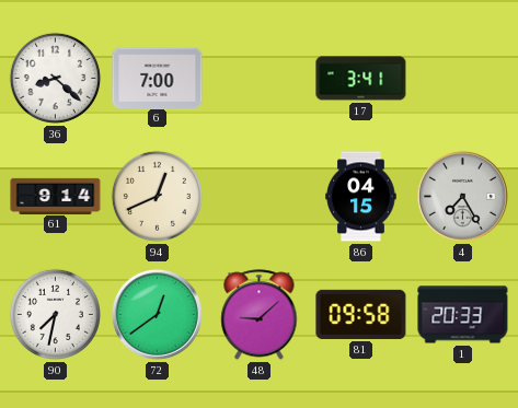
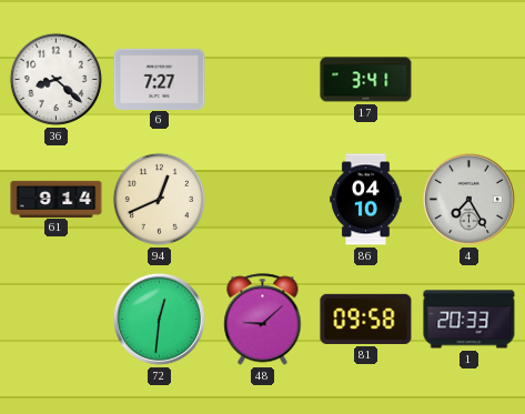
6: 7:00 -> 7:27
86: 04:15 -> 04:10
90: 7:32 -> none
72: 12:39 -> 12:31
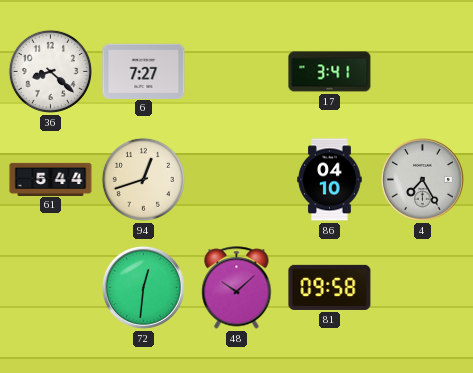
61: 9:14 -> 5:44
94: 12:41 -> 12:42
48: 9:08 -> 10:08
1: 20:33 -> none
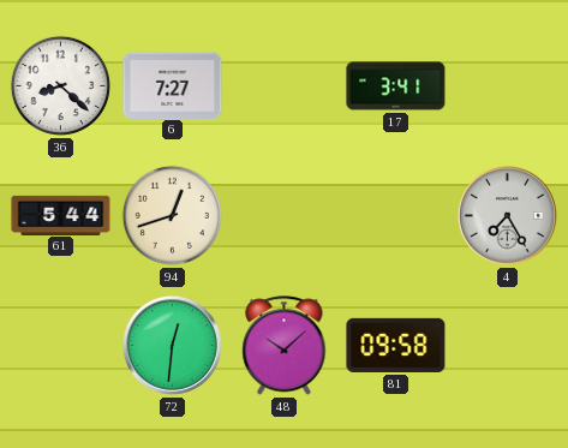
86: 04:10 -> none
